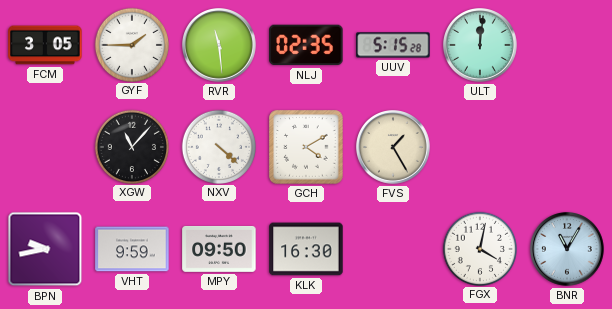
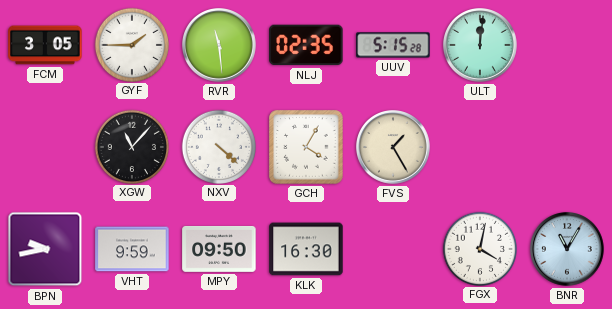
GCH: 4:10 -> 4:05
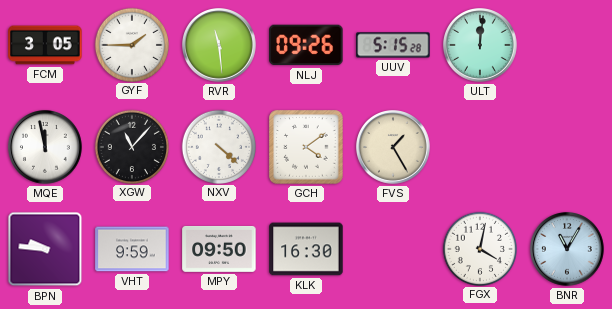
NLJ: 02:35 -> 09:26
MQE: none -> 11:58
GCH: 4:05 -> 4:09
BPN: 9:43 -> 9:46
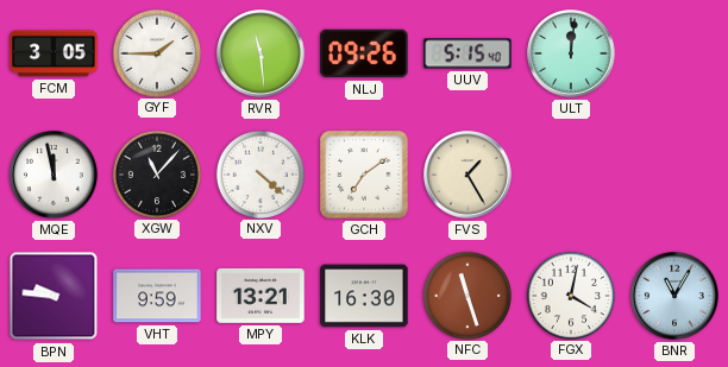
UUV: 5:15:28 -> 5:15:40
GCH: 4:09 -> 7:09
MPY: 09:50 -> 13:21
NFC: none -> 11:27
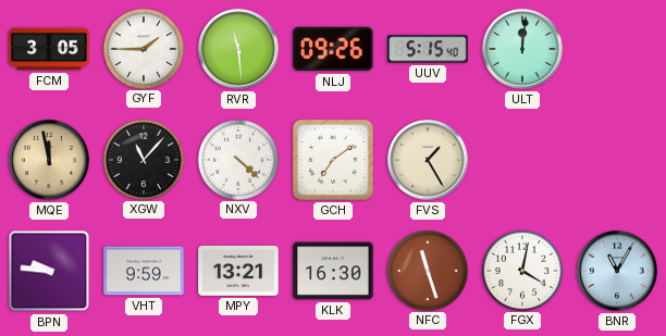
MQE dial: white -> champagne
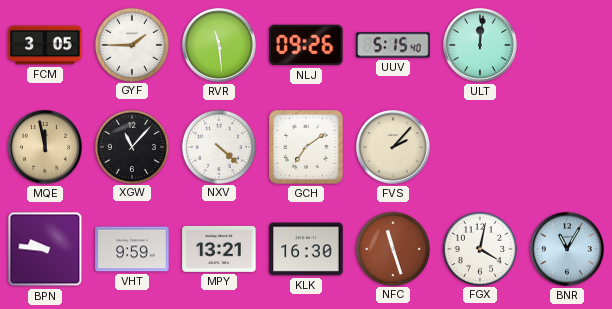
FVS: 1:25 -> 2:07
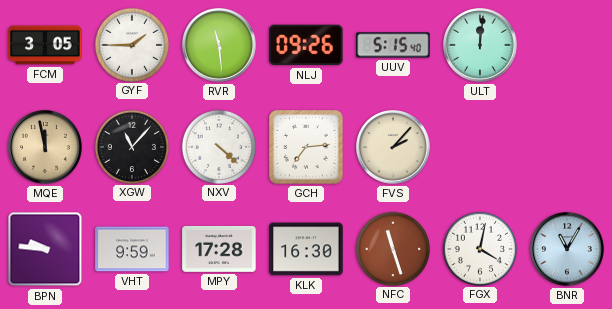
GCH: 7:09 -> 7:14
MPY: 13:21 -> 17:28
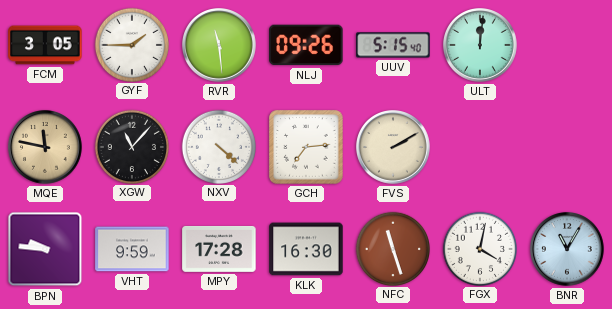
MQE: 11:58 -> 11:47
FVS: 2:07 -> 2:10
